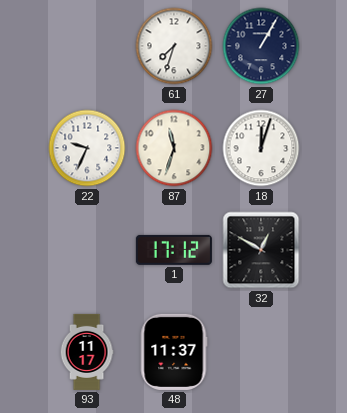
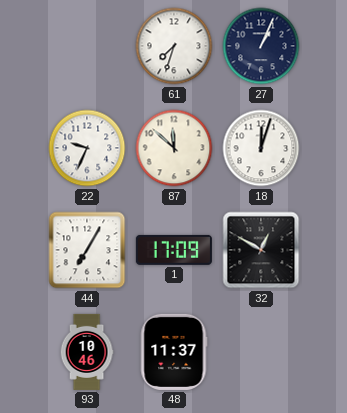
27: 1:05 -> 1:04
87: 11:33 -> 11:52
44: none -> 7:05
1: 17:12 -> 17:09
93: 11:17 -> 10:46
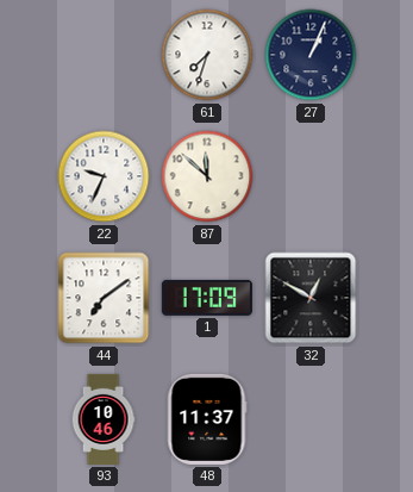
18: 12:03 -> none
44: 7:05 -> 7:09
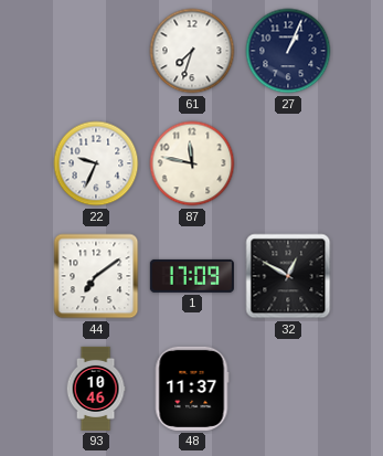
87: 11:52 -> 11:47
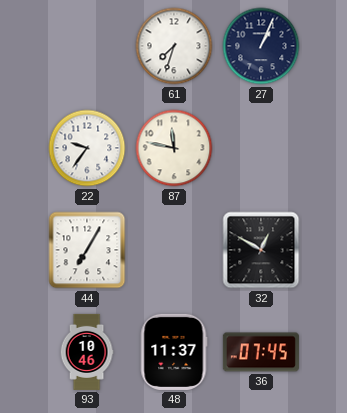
22: 9:34 -> 9:36
44: 7:09 -> 7:05
1: 17:09 -> none
36: none -> 07:45
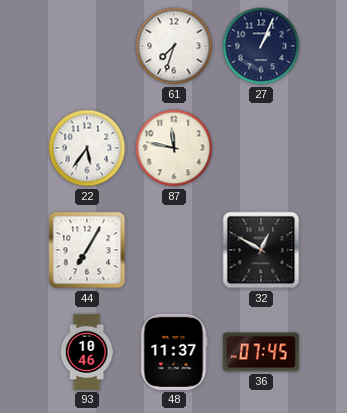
22: 9:36 -> 5:36
